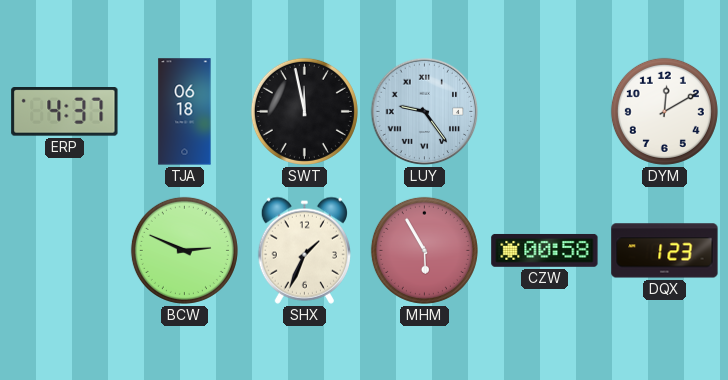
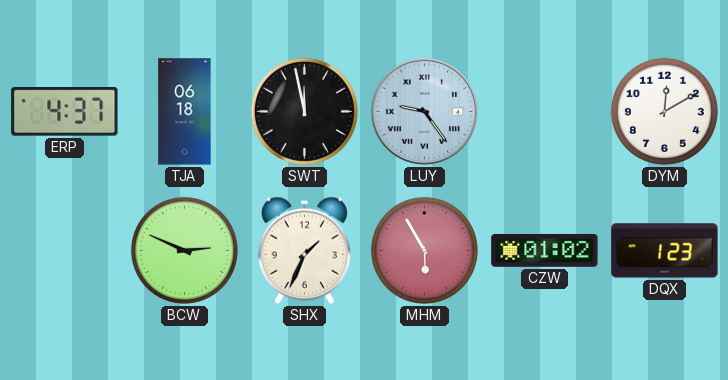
CZW: 00:58 -> 01:02
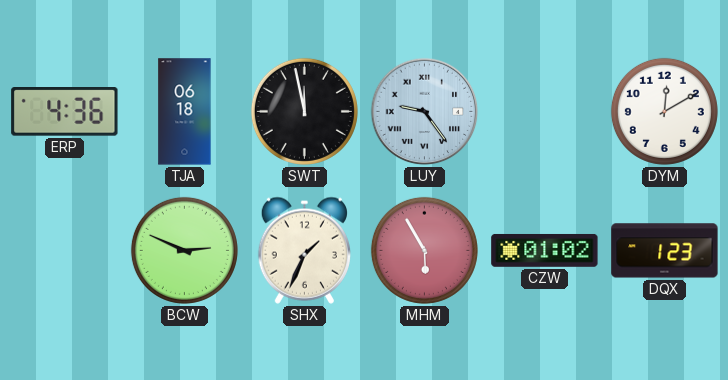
ERP: 4:37 -> 4:36
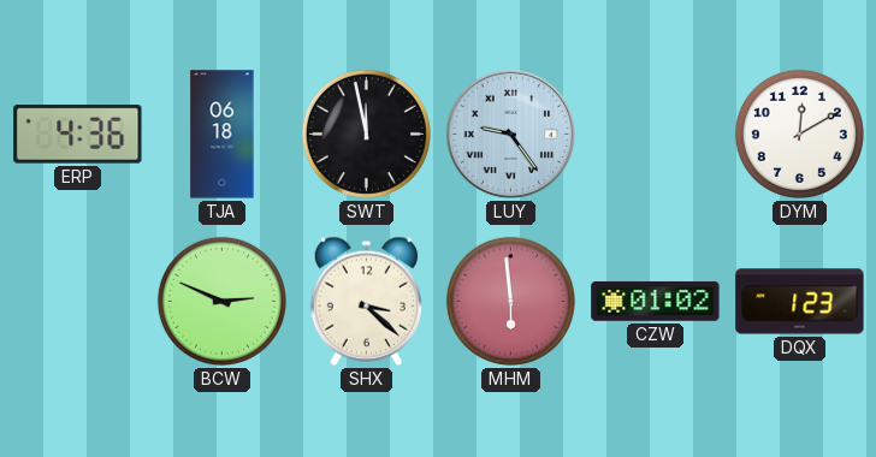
SHX: 1:34 -> 3:22
MHM: 5:55 -> 5:59
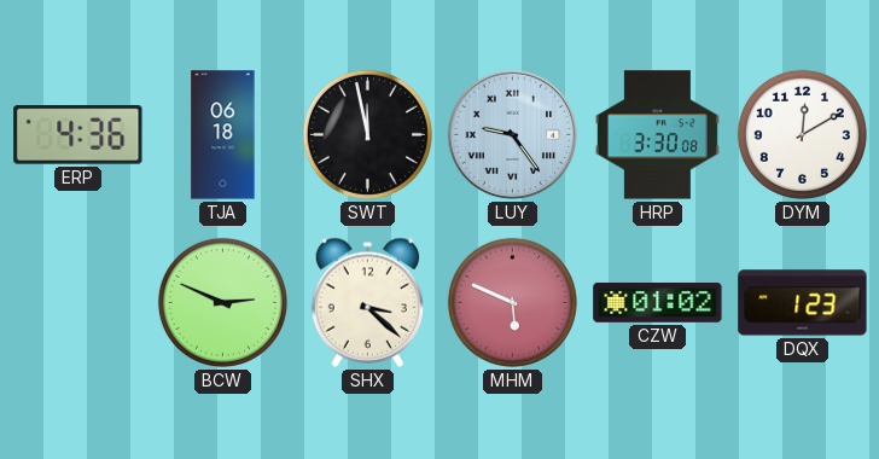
HRP: none -> 3:30
MHM: 5:59 -> 5:49
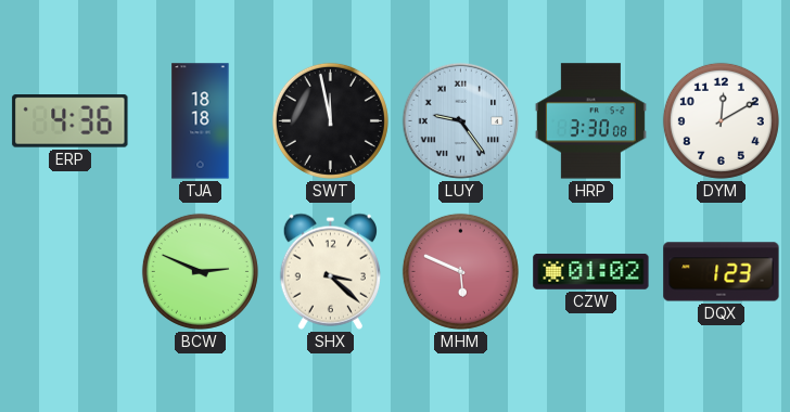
TJA: 06:18 -> 18:18
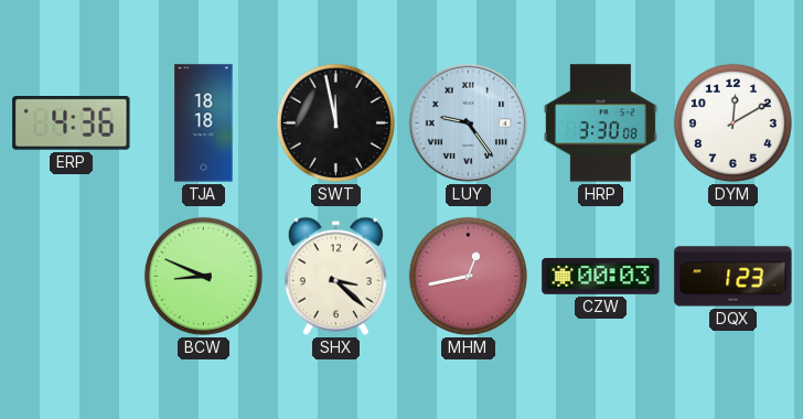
BCW: 2:49 -> 8:49
MHM: 5:49 -> 12:43
CZW: 01:02 -> 00:03
